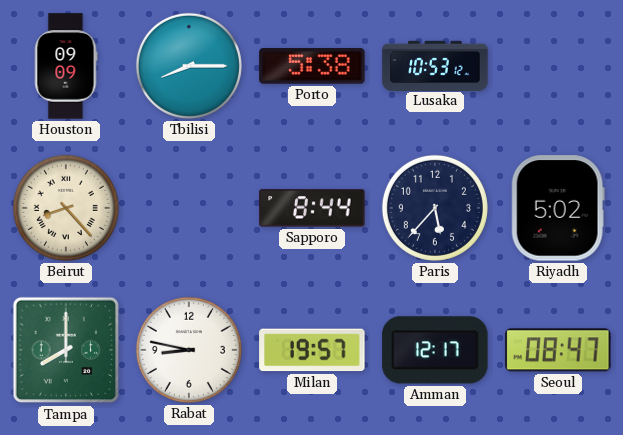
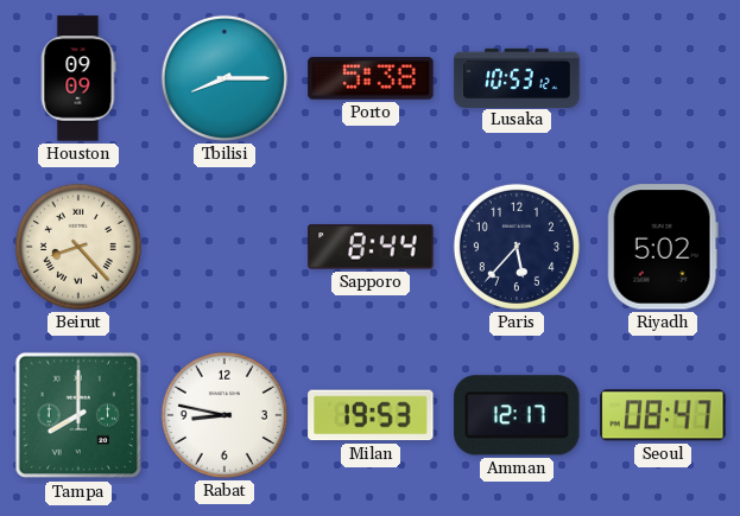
Milan: 19:57 -> 19:53
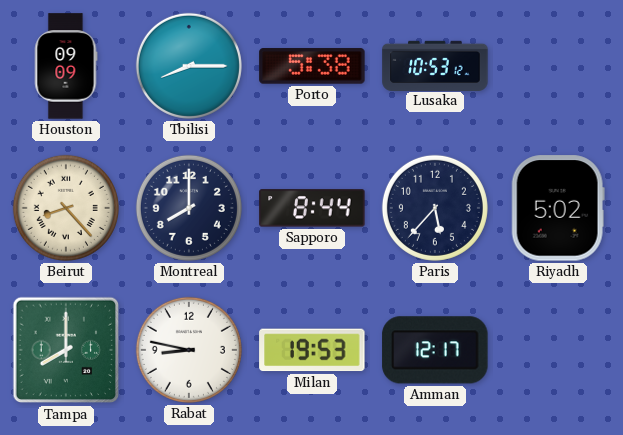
Montreal: none -> 8:00
Seoul: 08:47 -> none
